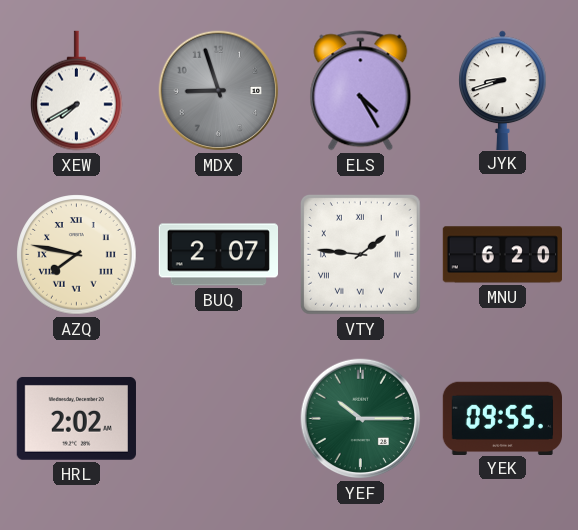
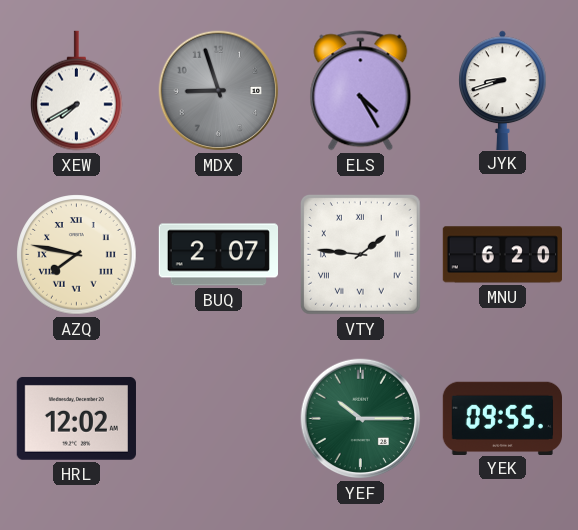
HRL: 2:02 -> 12:02
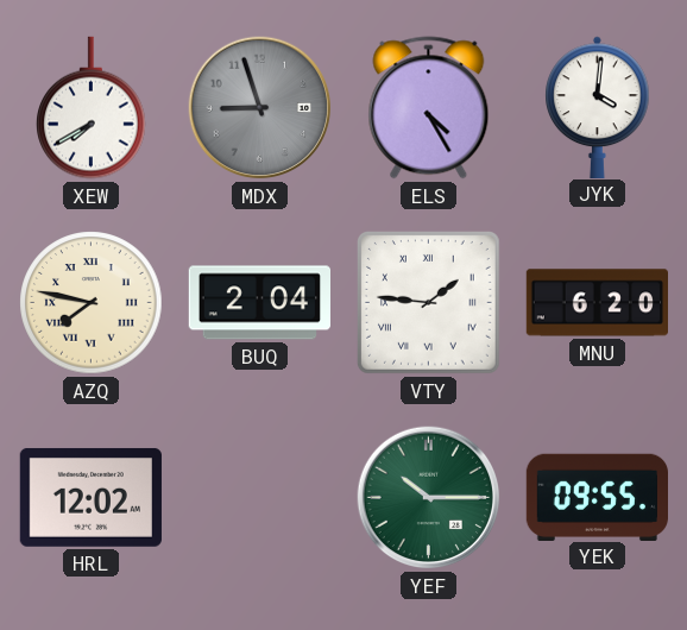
JYK: 8:42 -> 4:01
BUQ: 2:07 -> 2:04
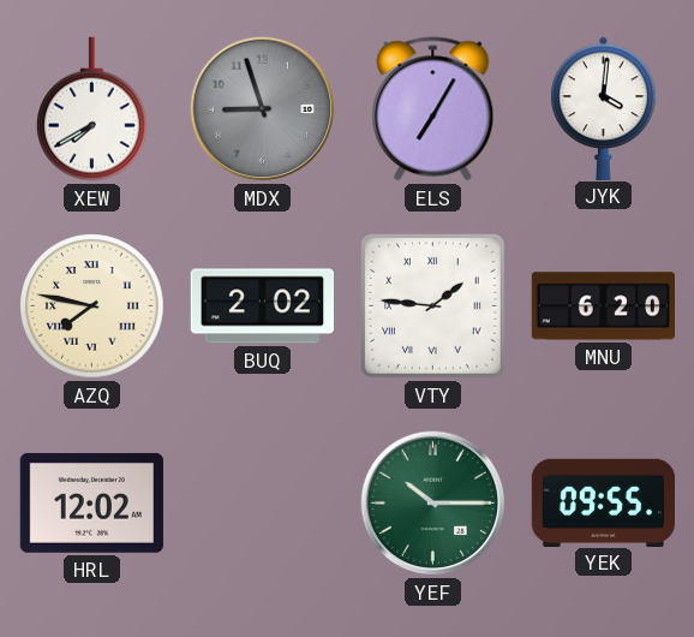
ELS: 4:25 -> 7:05
BUQ: 2:04 -> 2:02
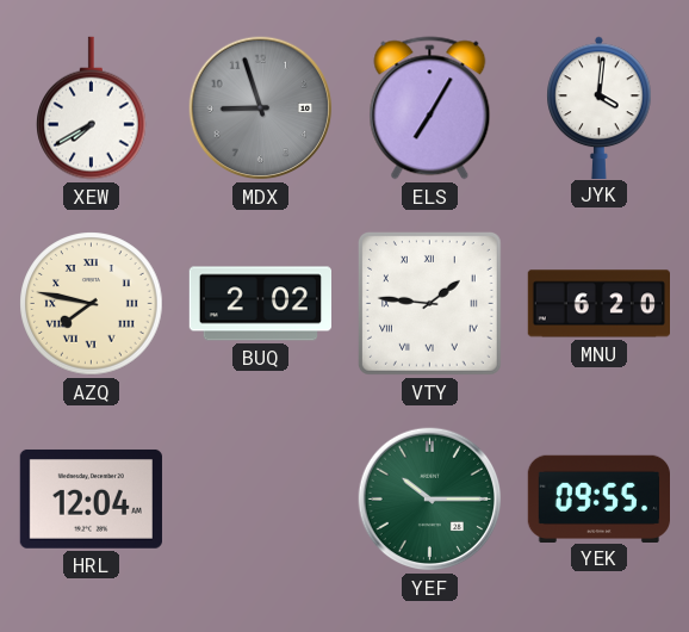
HRL: 12:02 -> 12:04
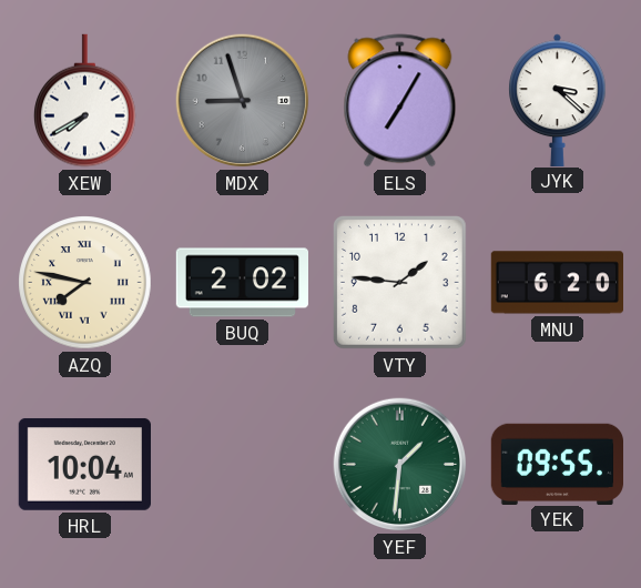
JYK: 4:01 -> 3:22
VTY numerals: Roman -> Arabic
HRL: 12:04 -> 10:04
YEF: 10:15 -> 1:31
